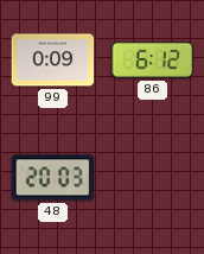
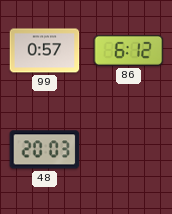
99: 0:09 -> 0:57
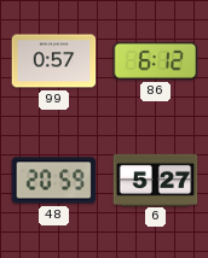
48: 20:03 -> 20:59
6: none -> 5:27
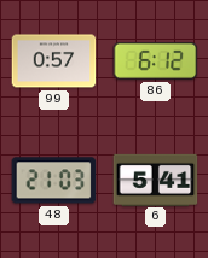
48: 20:59 -> 21:03
6: 5:27 -> 5:41
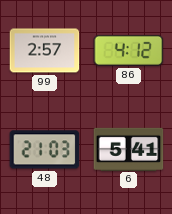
99: 0:57 -> 2:57
86: 6:12 -> 4:12
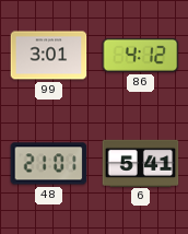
99: 2:57 -> 3:01
48: 21:03 -> 21:01
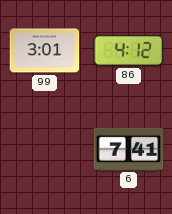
48: 21:01 -> none
6: 5:41 -> 7:41
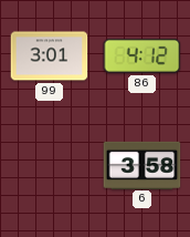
6: 7:41 -> 3:58
